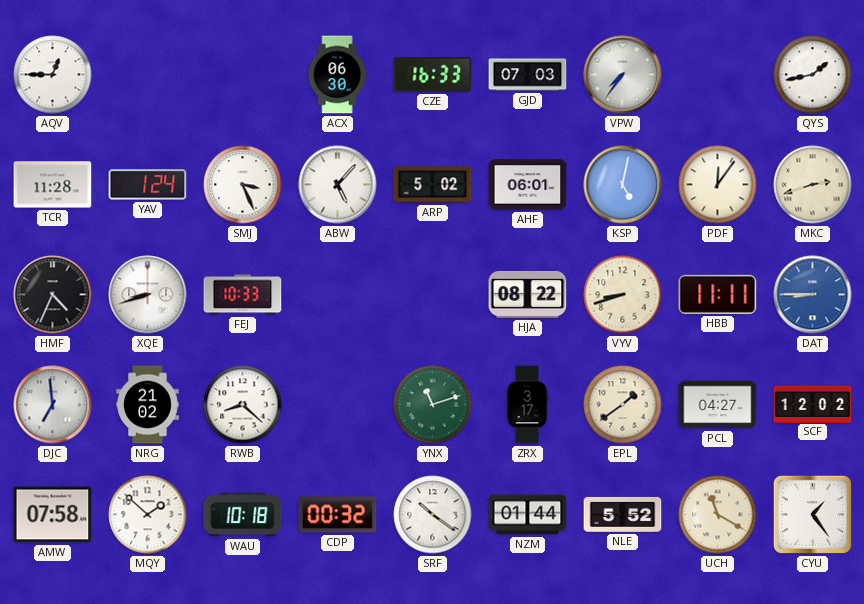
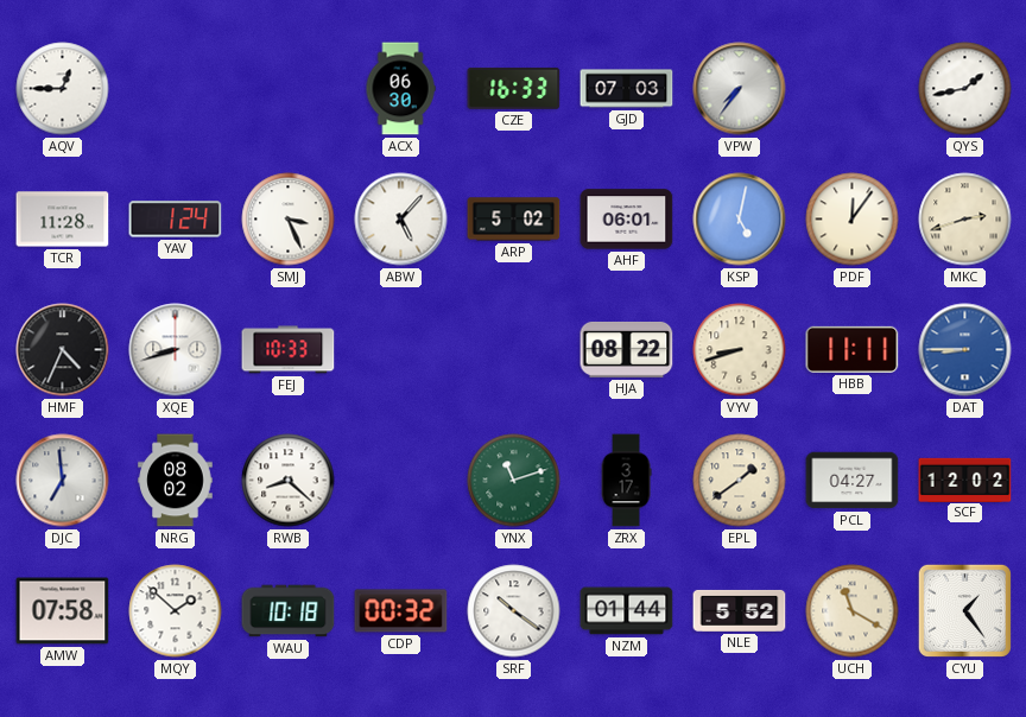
NRG: 21:02 -> 08:02
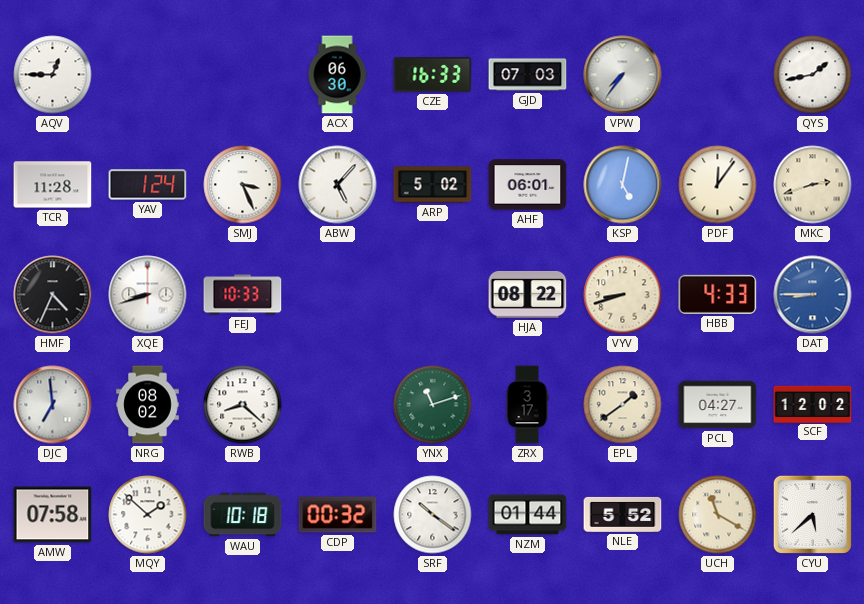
HBB: 11:11 -> 4:33
CYU: 1:24 -> 5:38
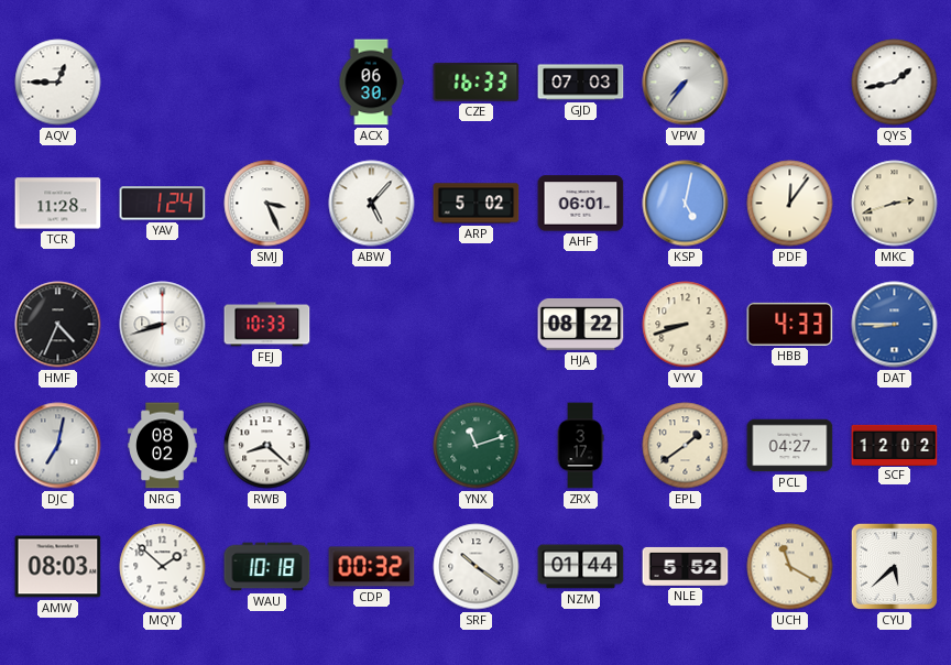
DJC: 6:59 -> 7:02
AMW: 07:58 -> 08:03
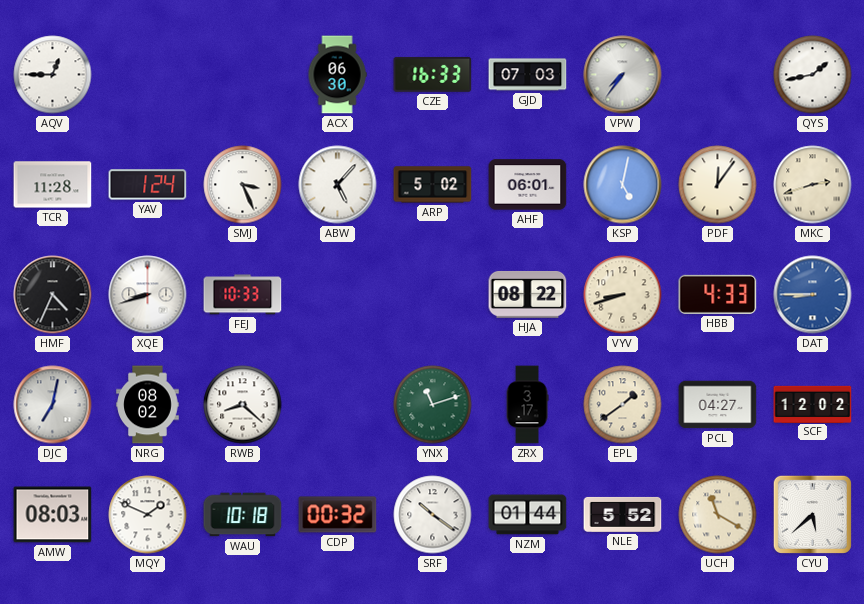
MQY: 1:52 -> 1:49
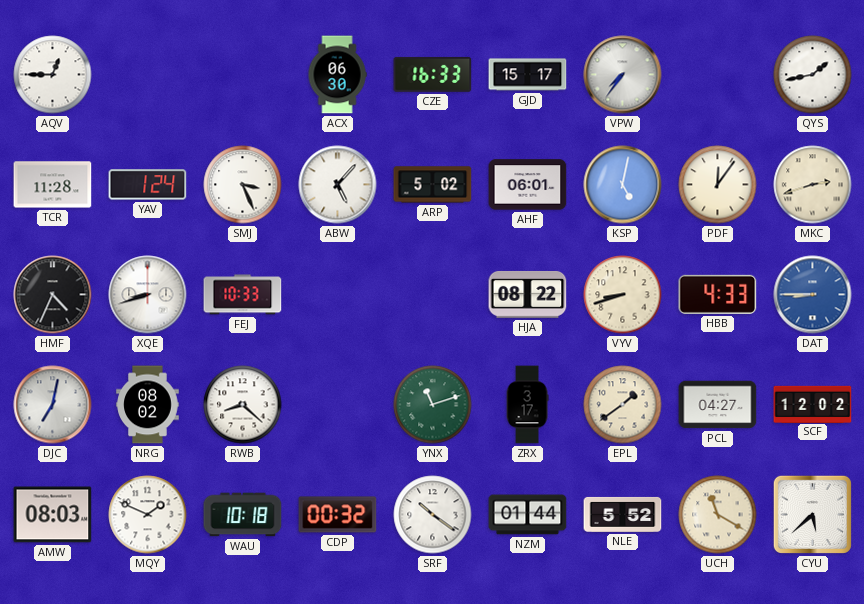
GJD: 07:03 -> 15:17
